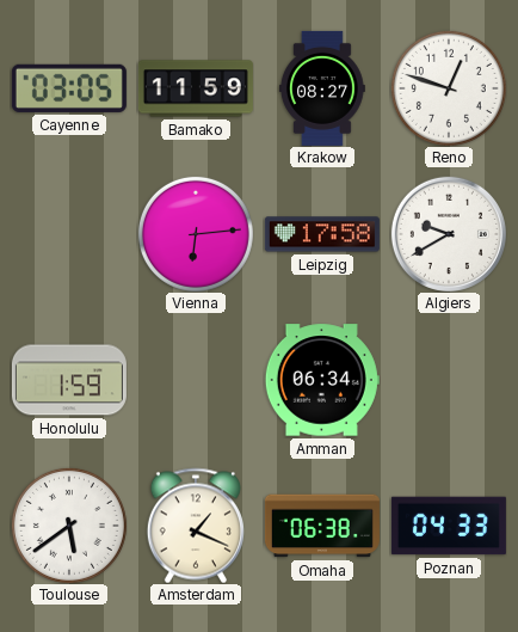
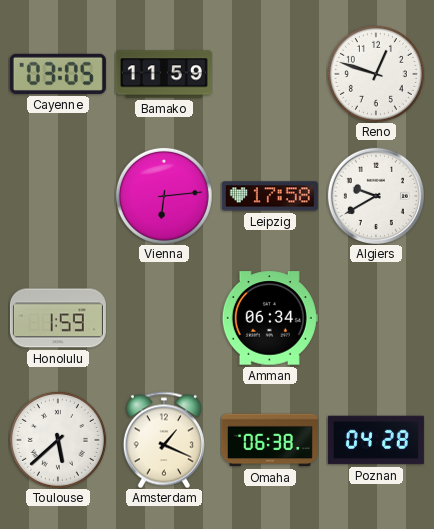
Krakow: 08:27 -> none
Toulouse: 5:39 -> 5:38
Poznan: 04:33 -> 04:28
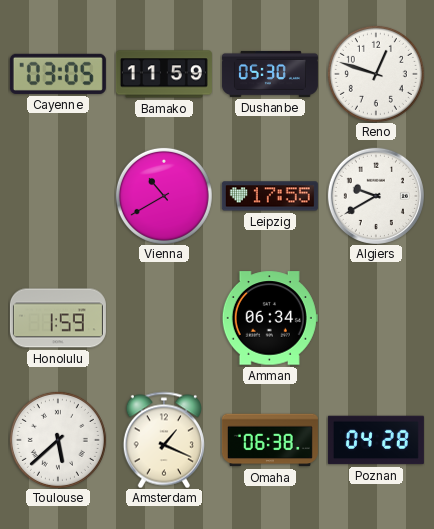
Dushanbe: none -> 05:30
Vienna: 6:14 -> 10:40
Leipzig: 17:58 -> 17:55
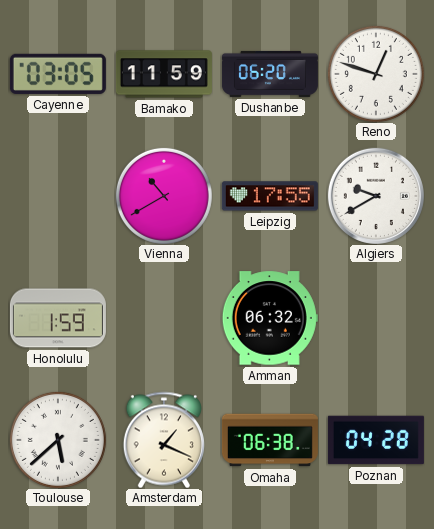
Dushanbe: 05:30 -> 06:20
Amman: 06:34 -> 06:32
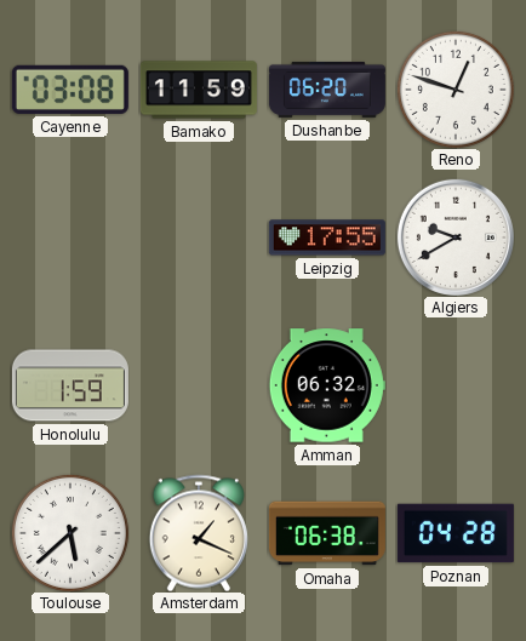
Cayenne: 03:05 -> 03:08
Vienna: 10:40 -> none
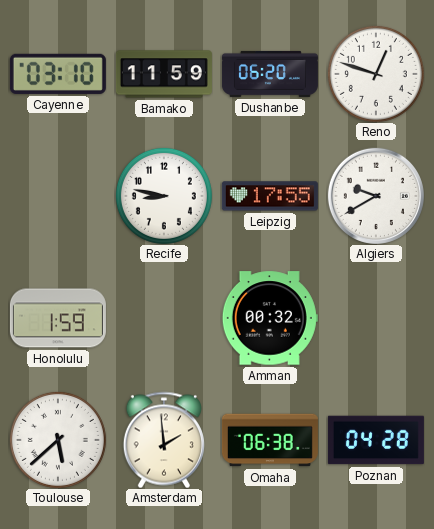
Cayenne: 03:08 -> 03:10
Recife: none -> 8:47
Amman: 06:32 -> 00:32
Amsterdam: 1:19 -> 1:59
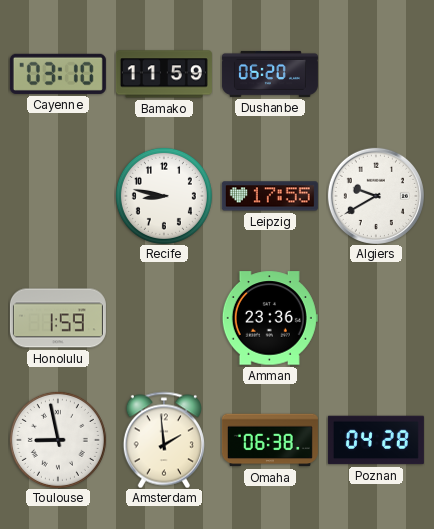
Reno: 12:48 -> none
Amman: 00:32 -> 23:36
Toulouse: 5:38 -> 8:58
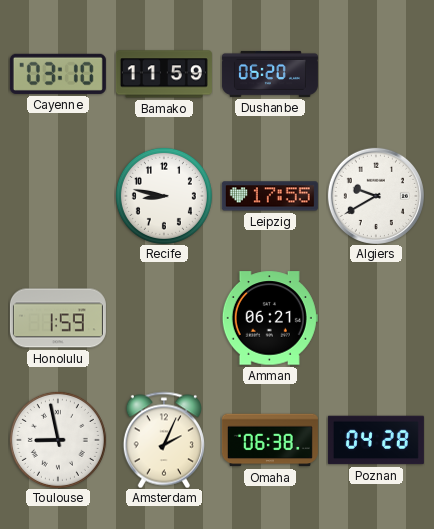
Amman: 23:36 -> 06:21
Amsterdam: 1:59 -> 2:04
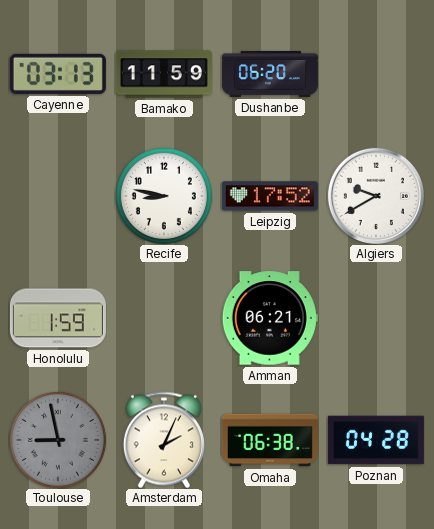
Cayenne: 03:10 -> 03:13
Leipzig: 17:55 -> 17:52
Toulouse dial: white -> grey
